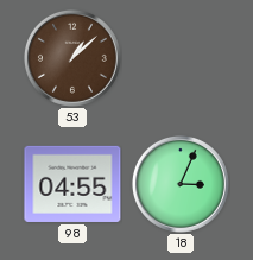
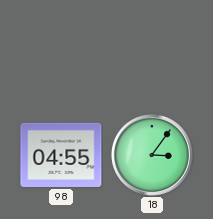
53: 1:08 -> none
18: 3:04 -> 3:06
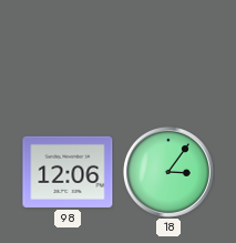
98: 04:55 -> 12:06
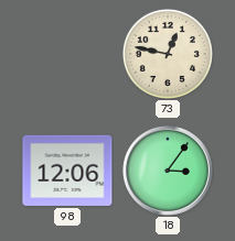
73: none -> 12:47
